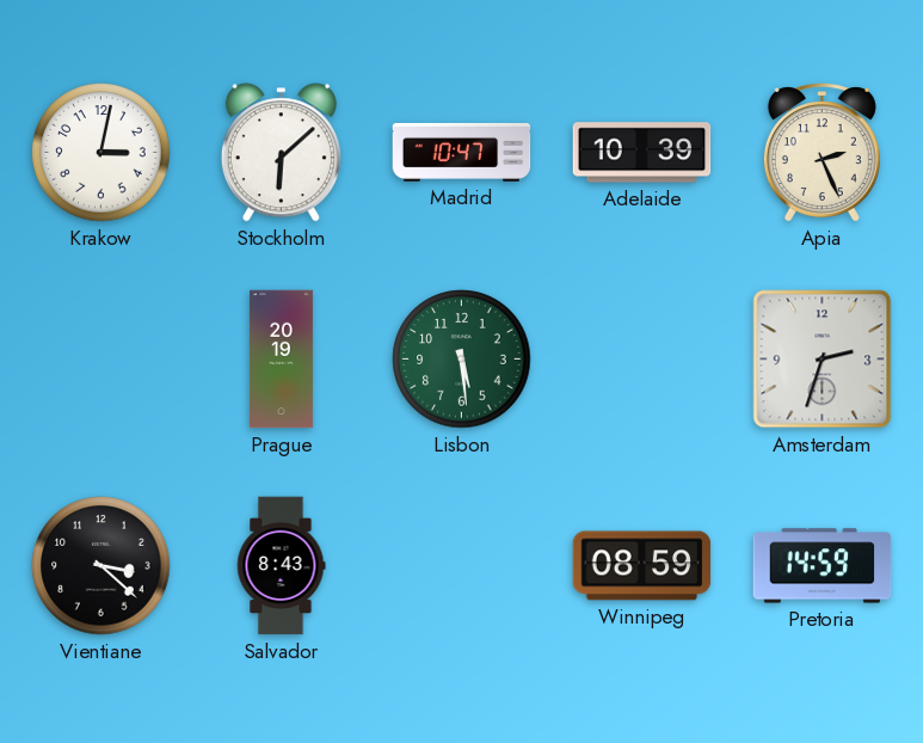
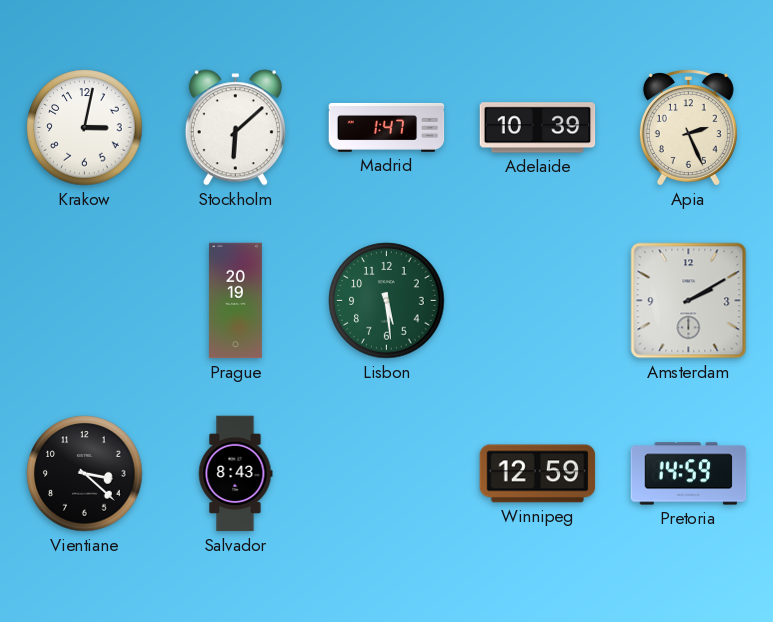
Madrid: 10:47 -> 1:47
Amsterdam: 2:33 -> 2:10
Winnipeg: 08:59 -> 12:59
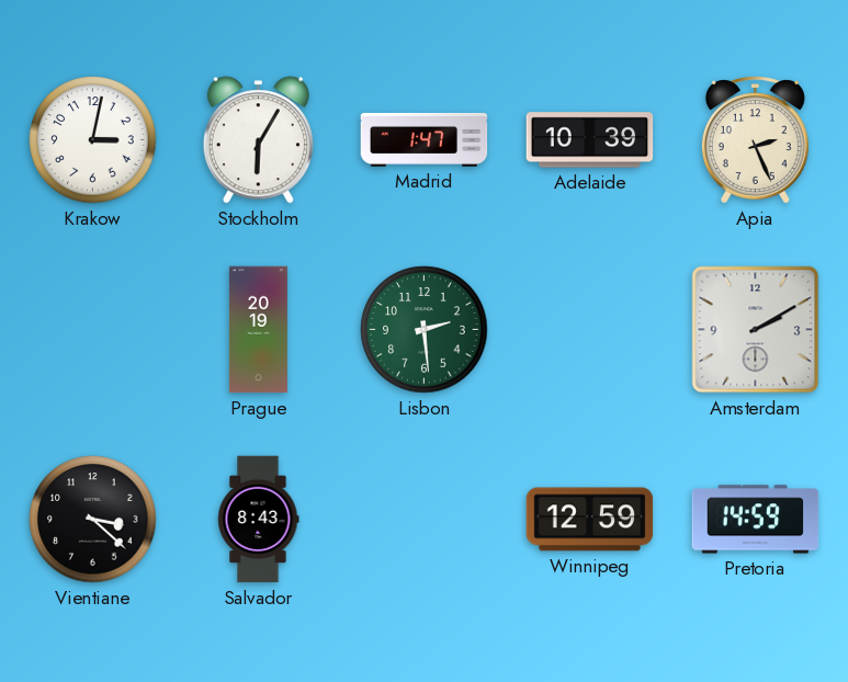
Stockholm: 6:08 -> 6:05
Lisbon: 5:29 -> 2:29
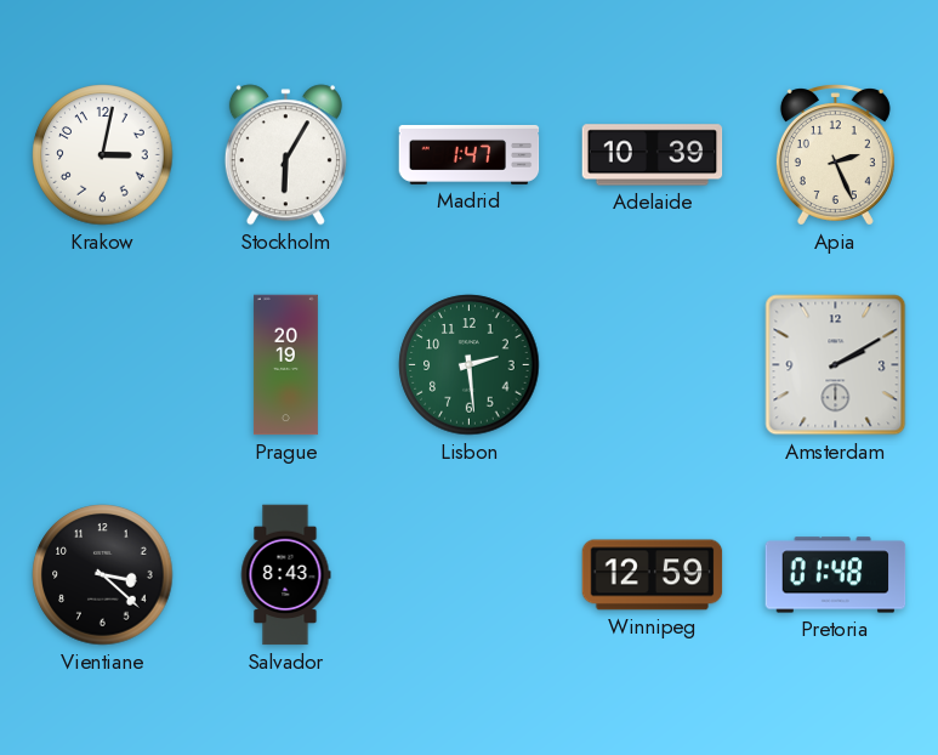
Pretoria: 14:59 -> 01:48
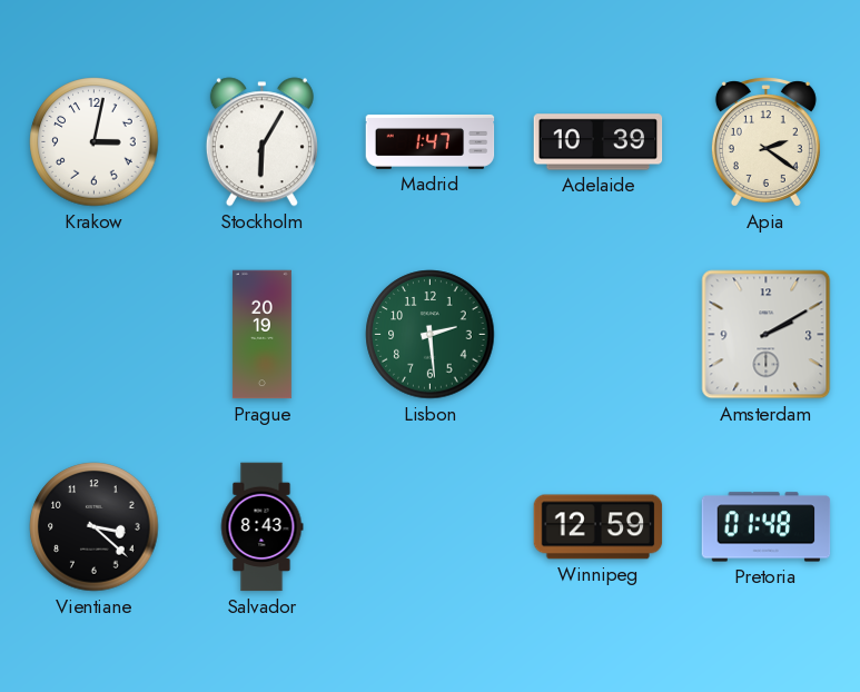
Apia: 2:26 -> 2:21
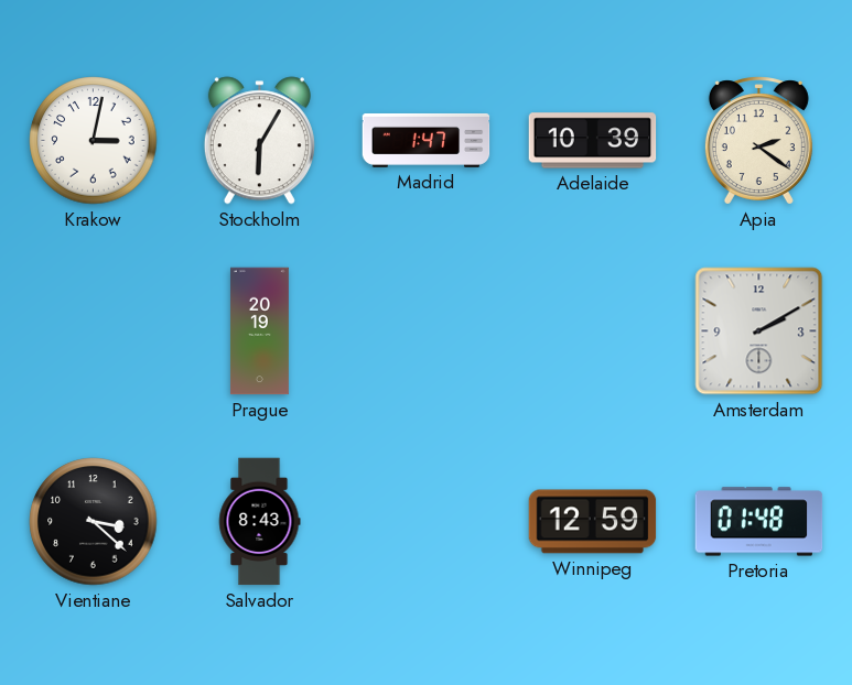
Lisbon: 2:29 -> none
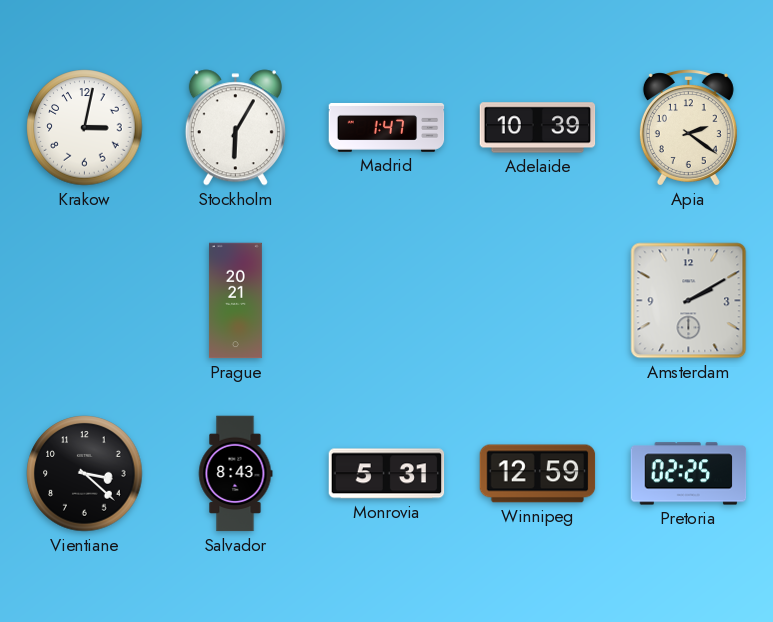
Prague: 20:19 -> 20:21
Monrovia: none -> 5:31
Pretoria: 01:48 -> 02:25
